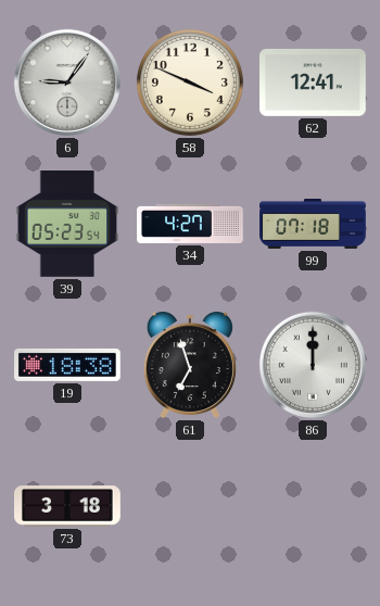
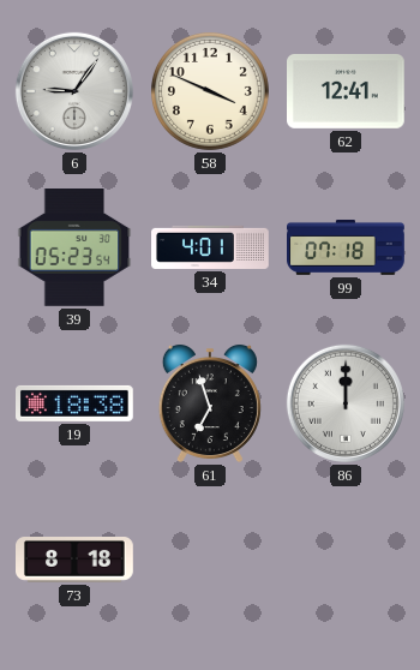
34: 4:27 -> 4:01
73: 3:18 -> 8:18
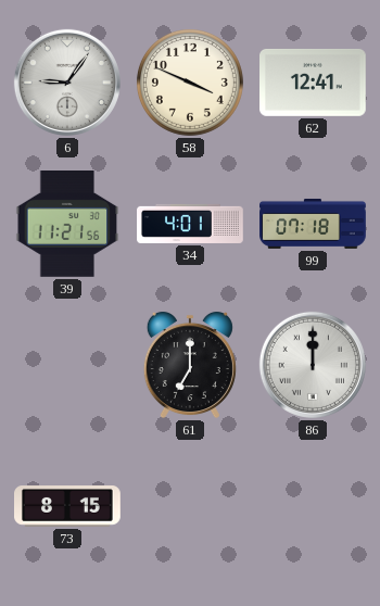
39: 05:23 -> 11:21
19: 18:38 -> none
61: 6:57 -> 7:00
73: 8:18 -> 8:15
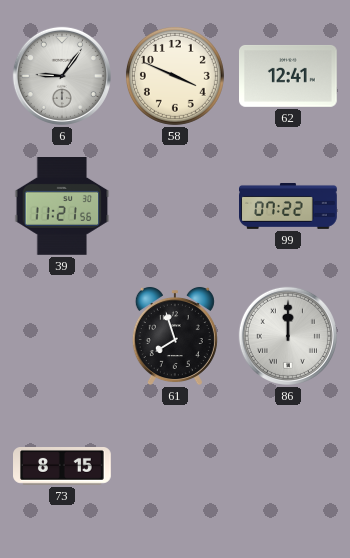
34: 4:01 -> none
99: 07:18 -> 07:22
61: 7:00 -> 7:57
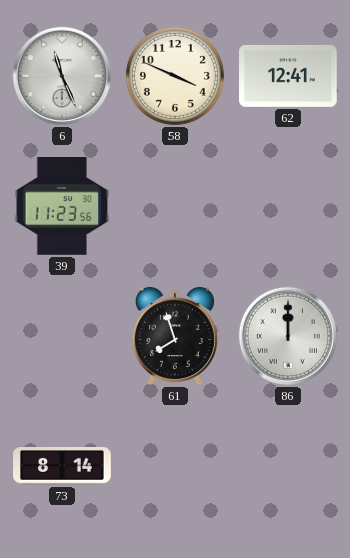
6: 9:06 -> 11:26
39: 11:21 -> 11:23
99: 07:22 -> none
73: 8:15 -> 8:14
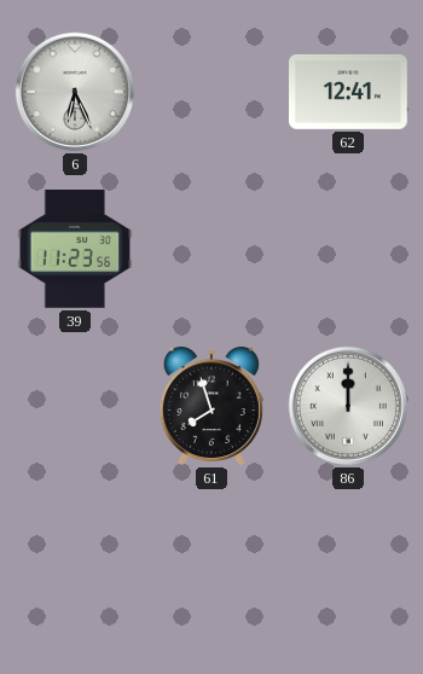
6: 11:26 -> 6:26
58: 3:49 -> none
73: 8:14 -> none
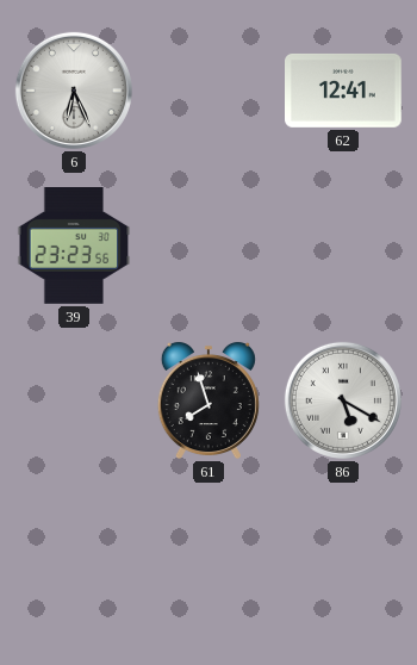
39: 11:23 -> 23:23
86: 12:00 -> 5:20
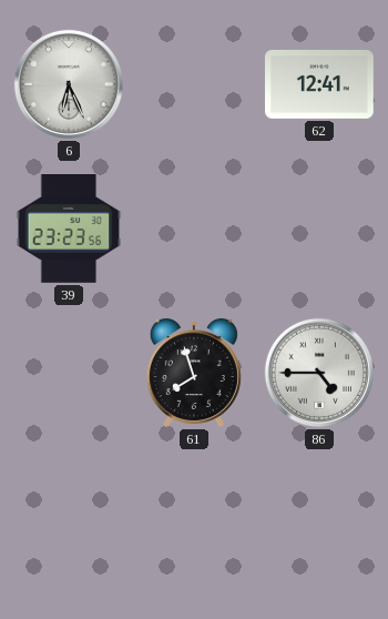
86: 5:20 -> 4:45
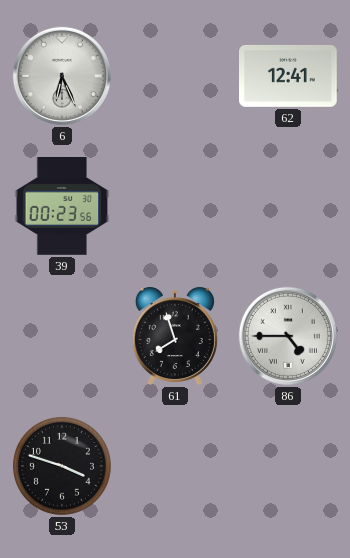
39: 23:23 -> 00:23
53: none -> 3:48
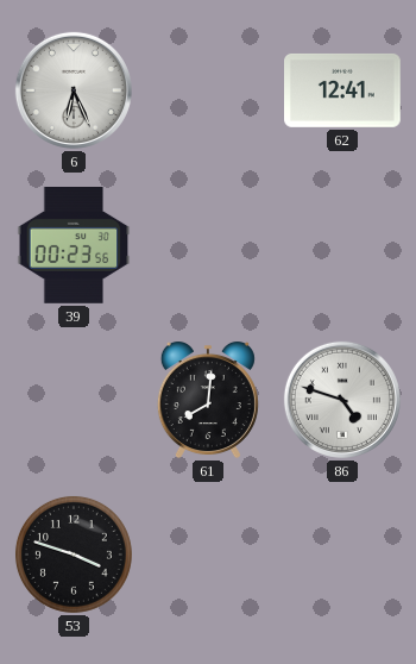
61: 7:57 -> 8:01
86: 4:45 -> 4:48
